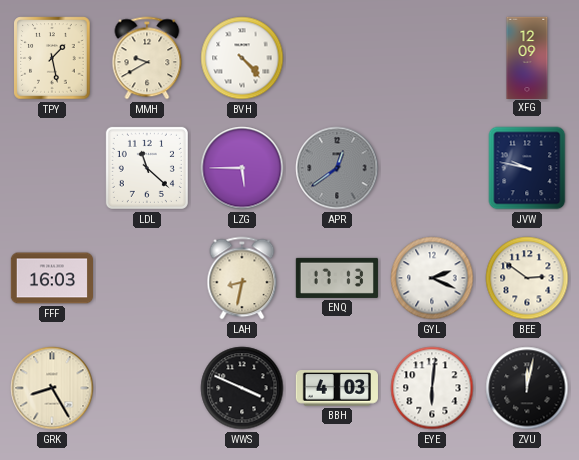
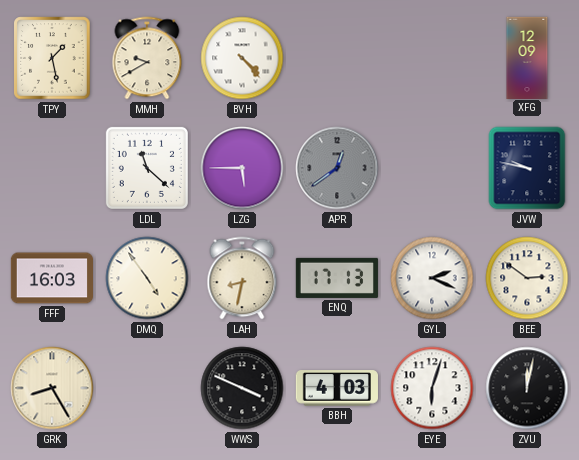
DMQ: none -> 4:54
EYE: 6:01 -> 6:03
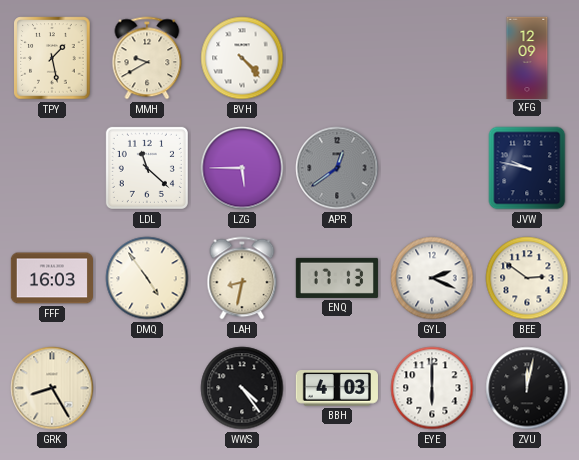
WWS: 3:49 -> 4:24
EYE: 6:03 -> 6:00
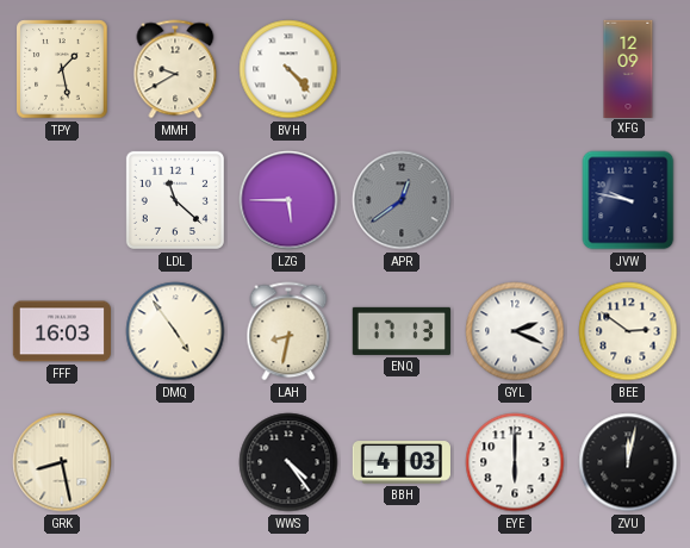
GRK: 8:25 -> 8:28
